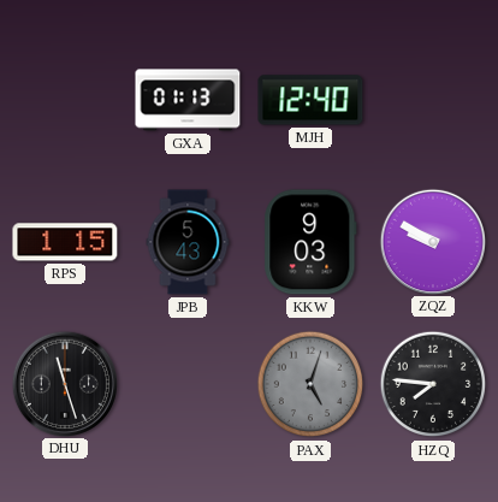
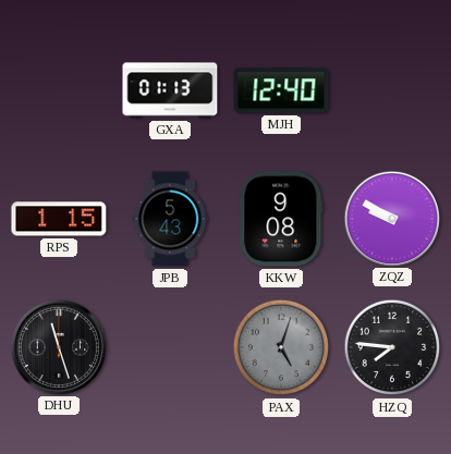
KKW: 9:03 -> 9:08
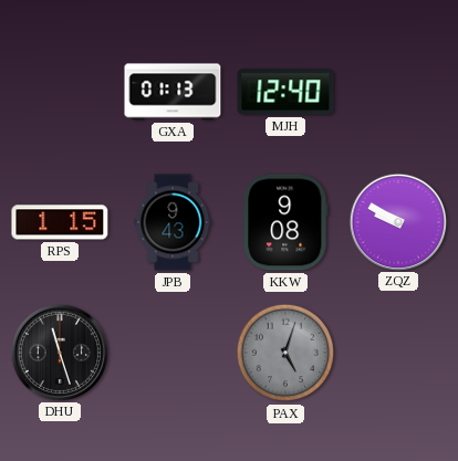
JPB: 5:43 -> 9:43
HZQ: 7:46 -> none
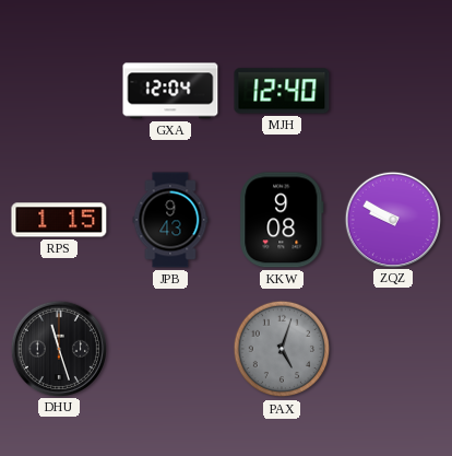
GXA: 01:13 -> 12:04
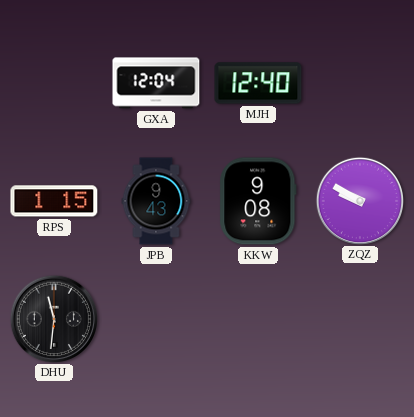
DHU: 11:27 -> 11:31
PAX: 5:03 -> none
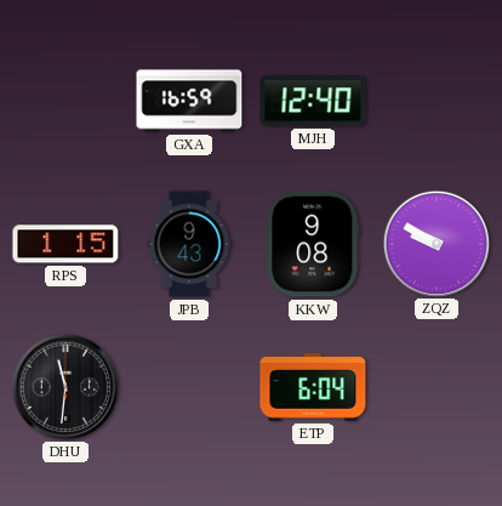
GXA: 12:04 -> 16:59
ETP: none -> 6:04
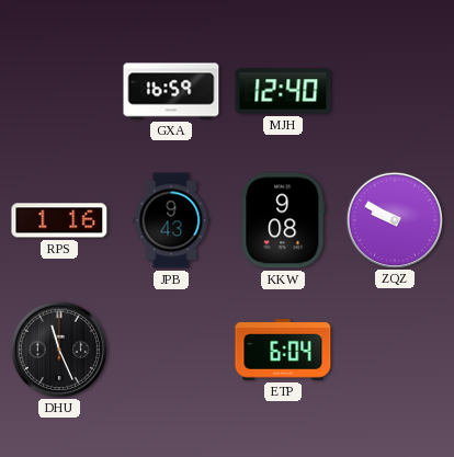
RPS: 1:15 -> 1:16
DHU: 11:31 -> 11:26
